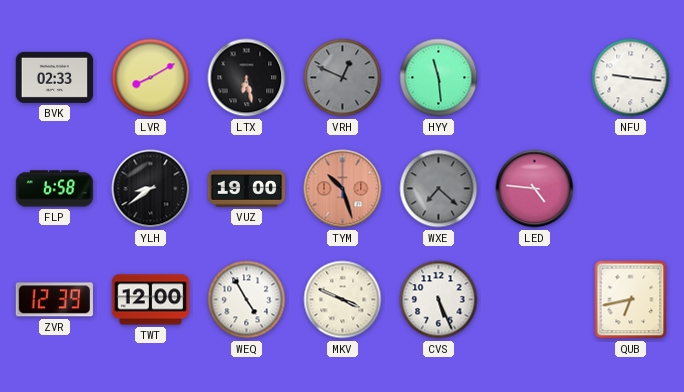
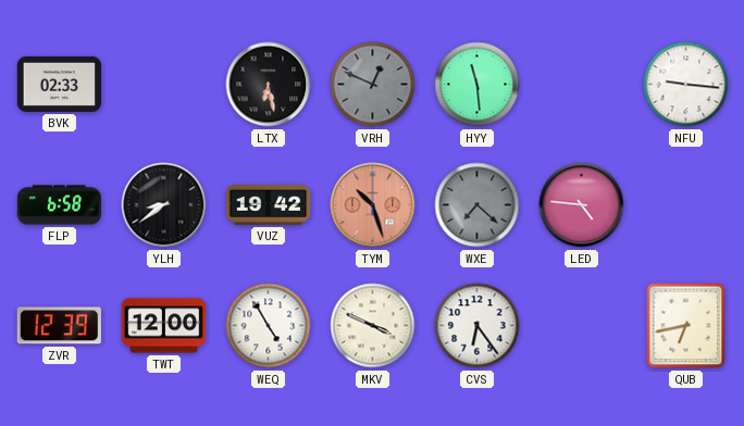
LVR: 8:10 -> none
VUZ: 19:00 -> 19:42
CVS: 5:26 -> 6:24
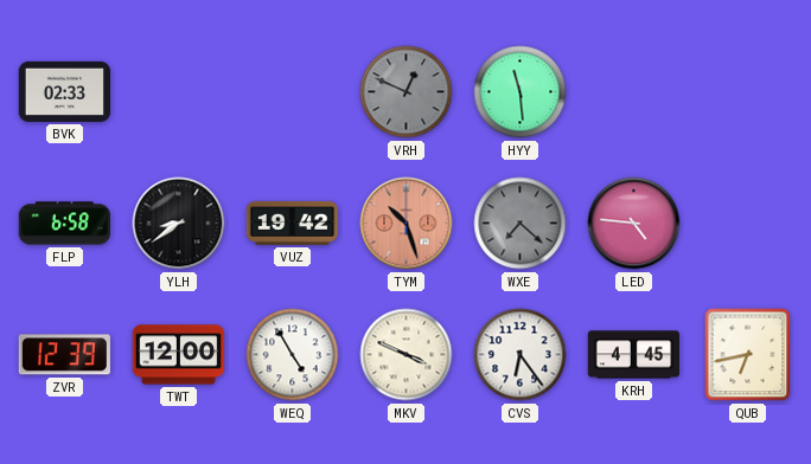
LTX: 6:28 -> none
NFU: 9:16 -> none
KRH: none -> 4:45
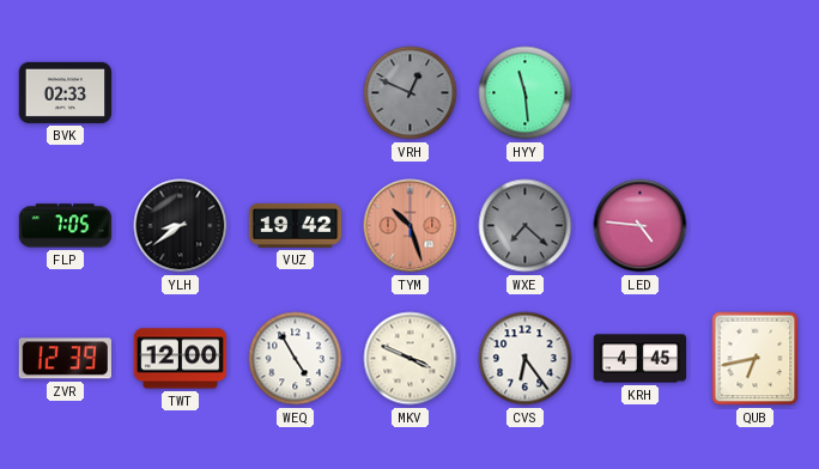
FLP: 6:58 -> 7:05
